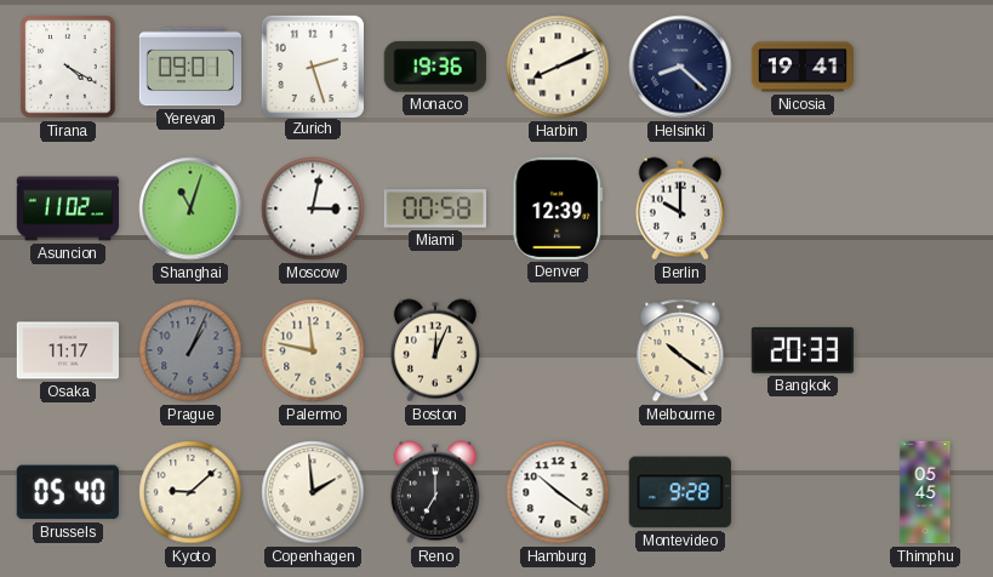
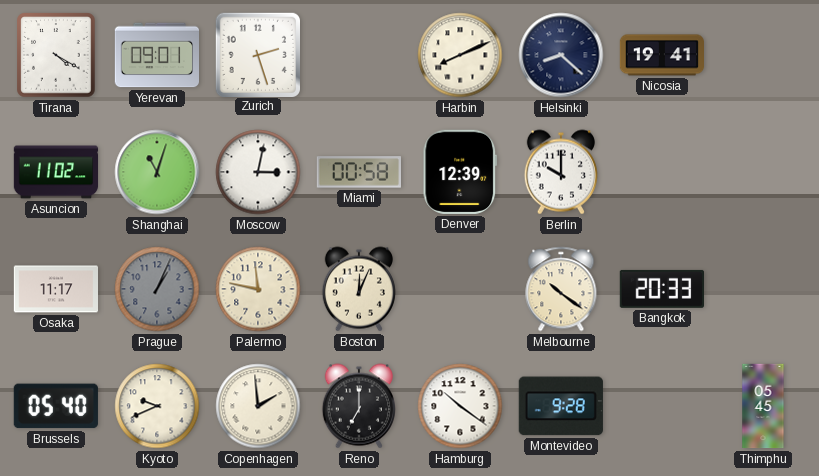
Monaco: 19:36 -> none
Kyoto: 9:08 -> 9:41
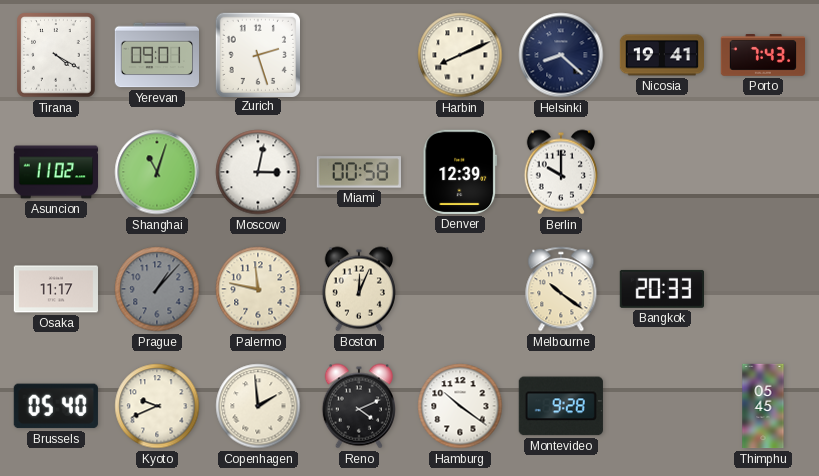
Porto: none -> 7:43
Prague: 1:04 -> 1:07
Reno: 7:00 -> 4:11
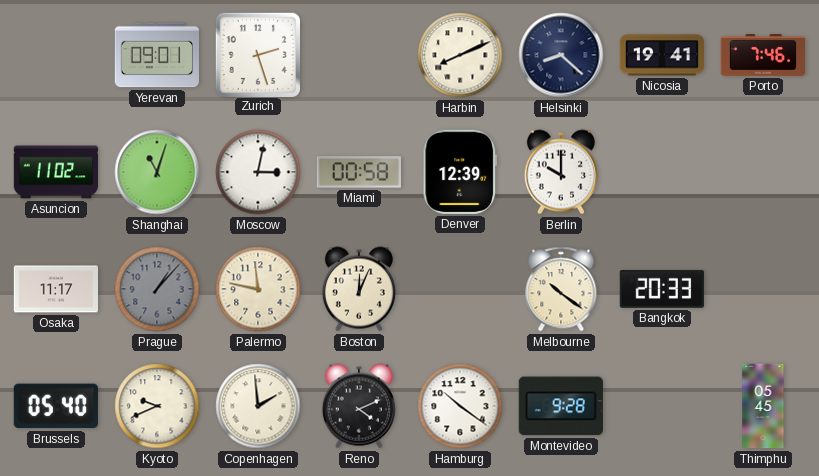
Tirana: 4:20 -> none
Porto: 7:43 -> 7:46
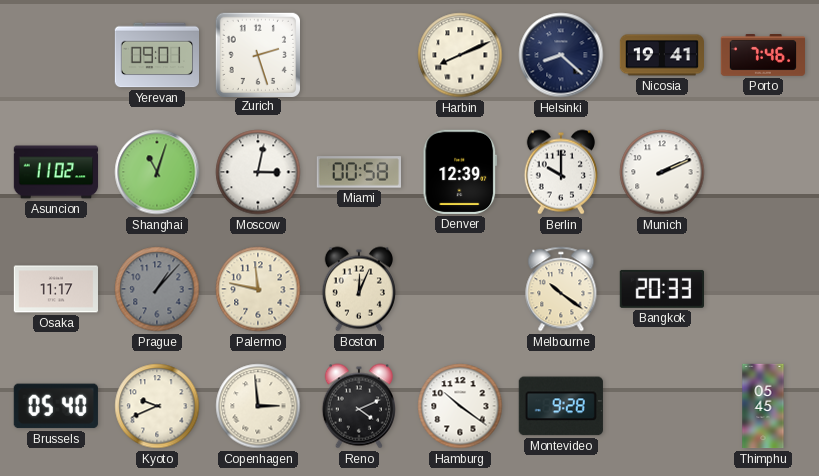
Munich: none -> 2:11
Copenhagen: 1:59 -> 2:59
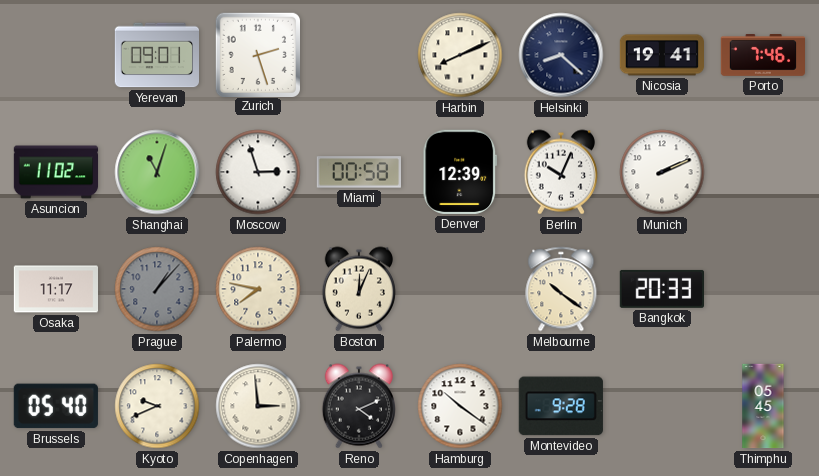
Moscow: 3:02 -> 2:57
Berlin: 10:00 -> 10:04
Palermo: 11:47 -> 7:47
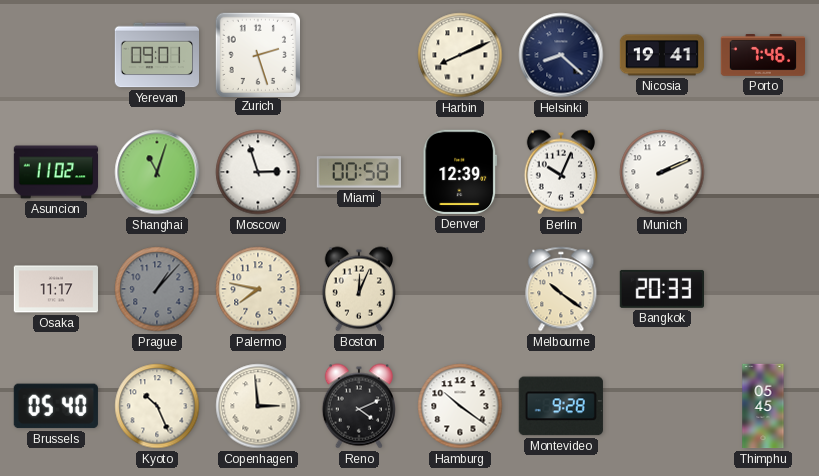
Kyoto: 9:41 -> 10:26
